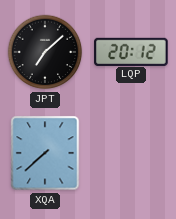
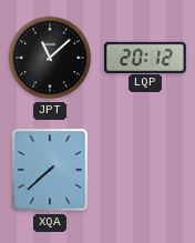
JPT: 7:08 -> 11:08
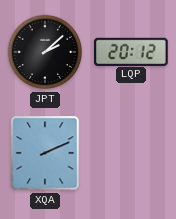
JPT: 11:08 -> 2:08
XQA: 7:38 -> 2:11
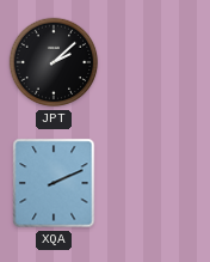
LQP: 20:12 -> none
